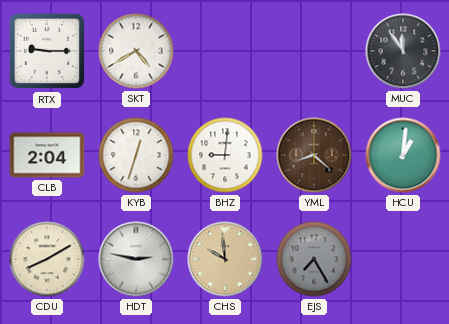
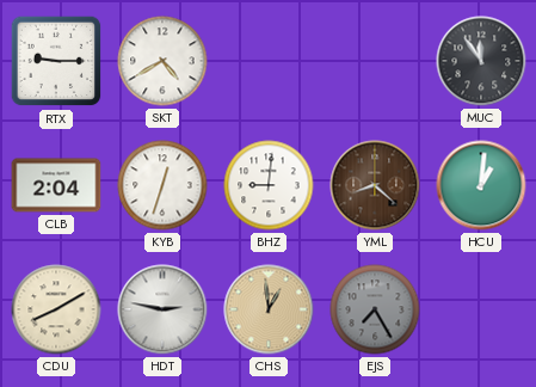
CHS: 9:59 -> 12:59
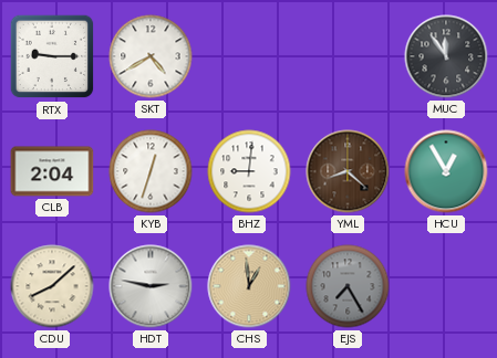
HCU: 1:01 -> 12:55
CDU: 8:10 -> 8:08
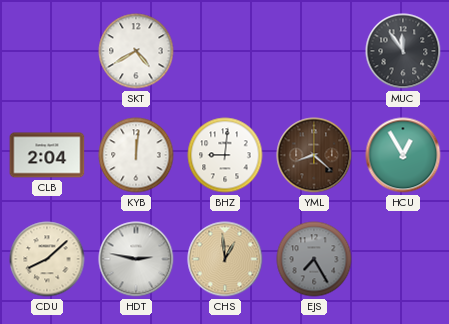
RTX: 9:15 -> none
KYB: 12:33 -> 12:01
